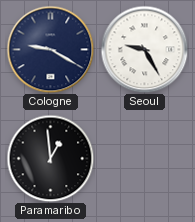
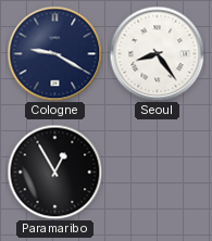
Seoul: 9:25 -> 8:24
Paramaribo: 12:59 -> 12:55
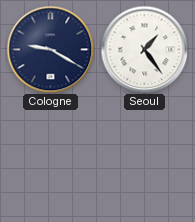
Seoul: 8:24 -> 1:24
Paramaribo: 12:55 -> none
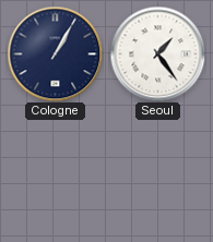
Cologne: 9:20 -> 1:05
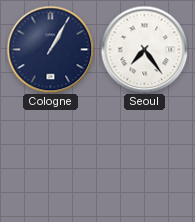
Seoul: 1:24 -> 7:24
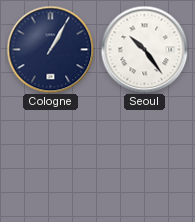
Seoul: 7:24 -> 10:24
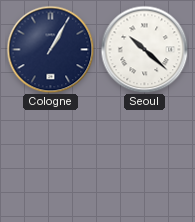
Seoul: 10:24 -> 10:22
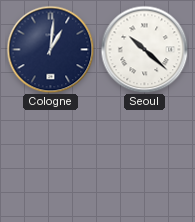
Cologne: 1:05 -> 1:01
